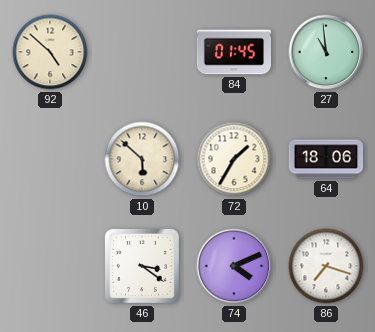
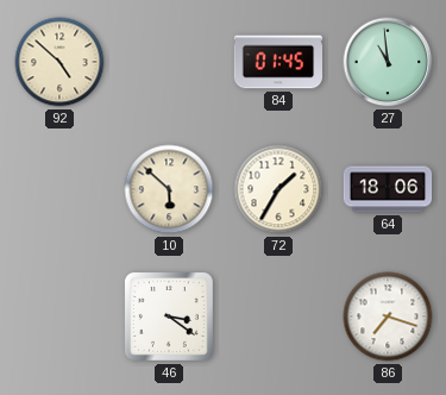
74: 4:11 -> none
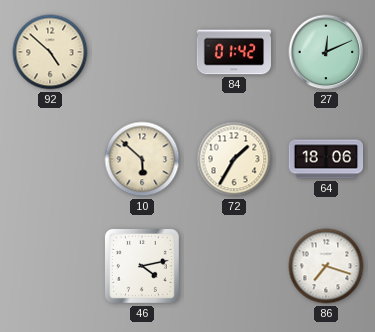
84: 01:45 -> 01:42
27: 10:59 -> 12:11
46: 3:21 -> 4:13
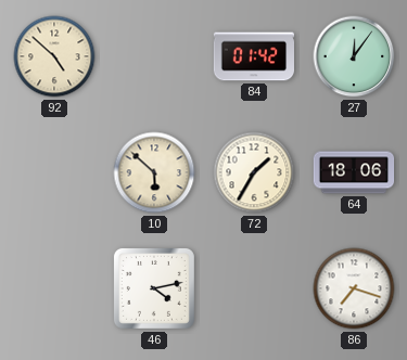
27: 12:11 -> 12:06
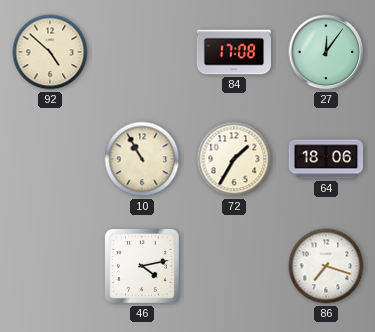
84: 01:42 -> 17:08
10: 5:52 -> 10:55
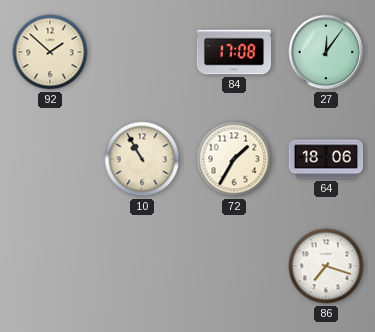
92: 4:52 -> 1:52
46: 4:13 -> none
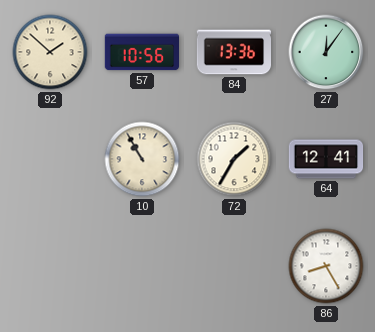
57: none -> 10:56
84: 17:08 -> 13:36
64: 18:06 -> 12:41
86: 7:18 -> 8:25
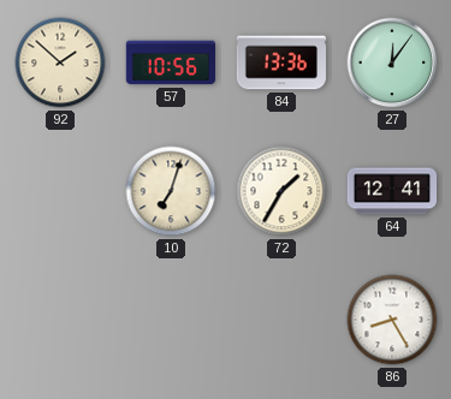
10: 10:55 -> 7:03
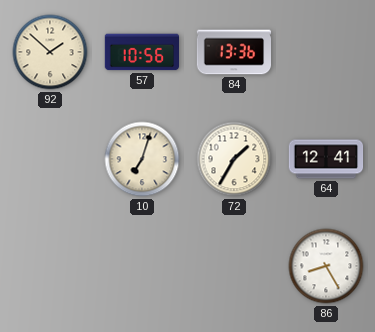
27: 12:06 -> none
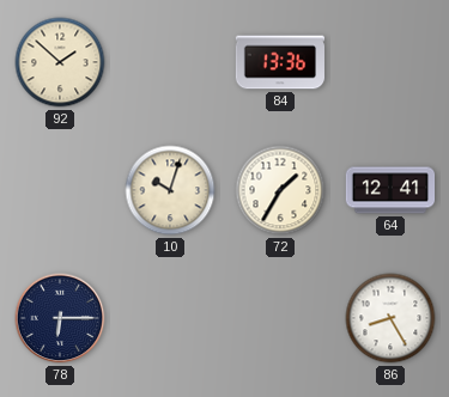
57: 10:56 -> none
10: 7:03 -> 10:03
78: none -> 6:15
